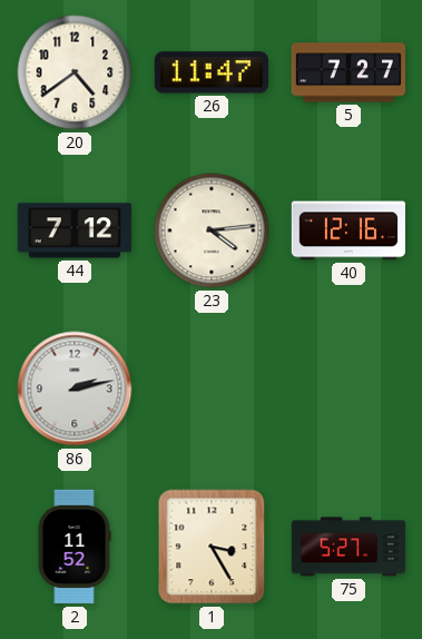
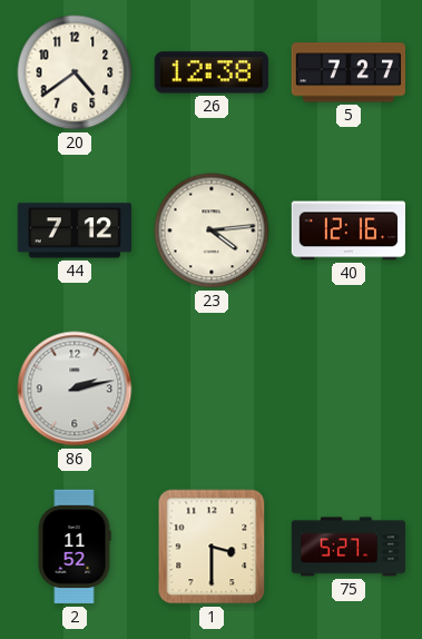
26: 11:47 -> 12:38
1: 3:25 -> 3:30
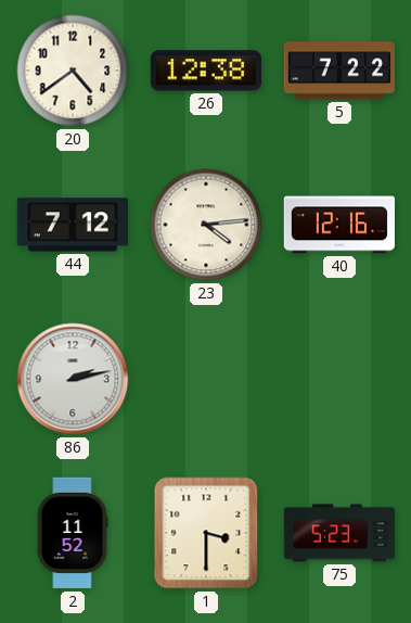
5: 7:27 -> 7:22
75: 5:27 -> 5:23
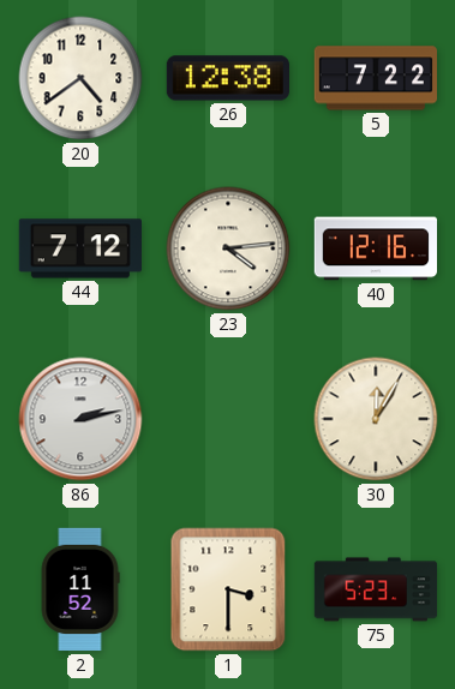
30: none -> 12:05
